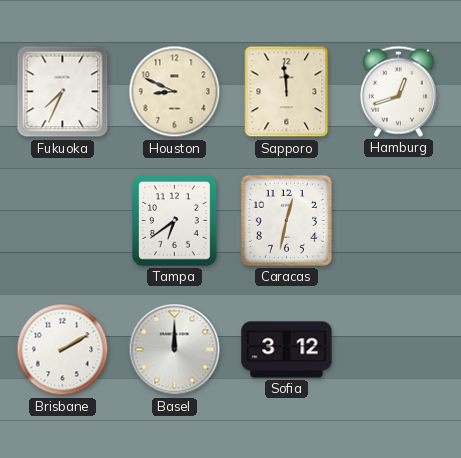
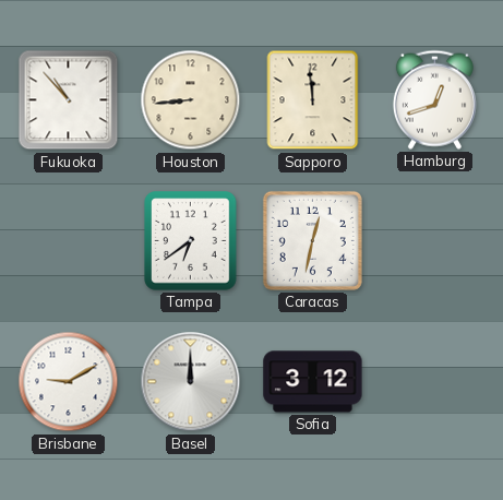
Fukuoka: 7:34 -> 10:53
Houston: 8:49 -> 8:44
Brisbane: 2:10 -> 9:10
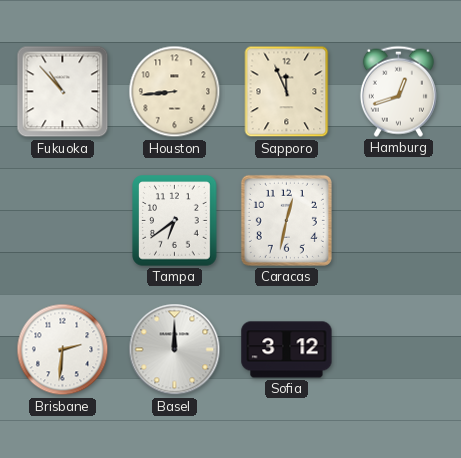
Sapporo: 11:59 -> 11:56
Brisbane: 9:10 -> 2:31
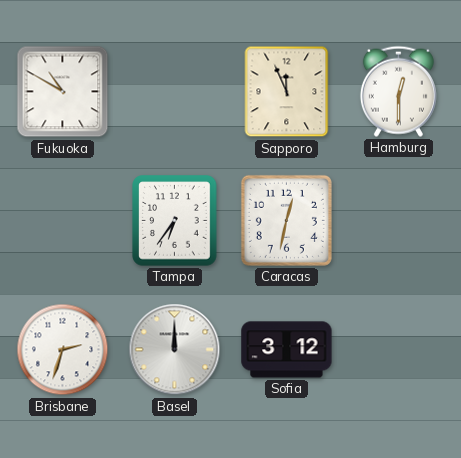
Fukuoka: 10:53 -> 10:50
Houston: 8:44 -> none
Hamburg: 12:42 -> 12:30
Tampa: 6:39 -> 6:36
Brisbane: 2:31 -> 2:33
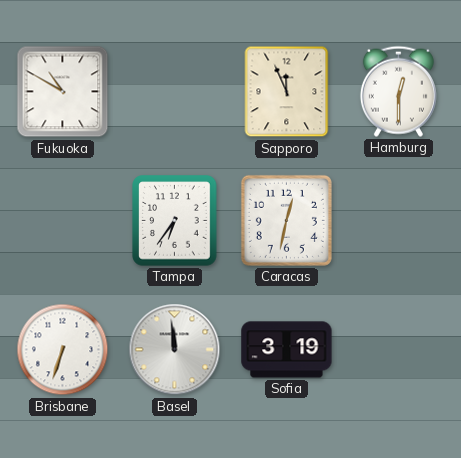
Brisbane: 2:33 -> 6:33
Basel: 12:00 -> 11:59
Sofia: 3:12 -> 3:19
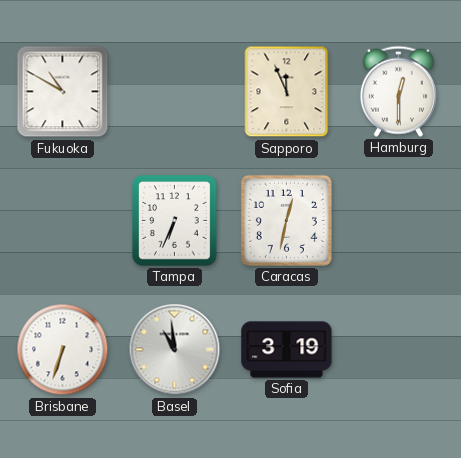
Tampa: 6:36 -> 6:34
Basel: 11:59 -> 10:59
